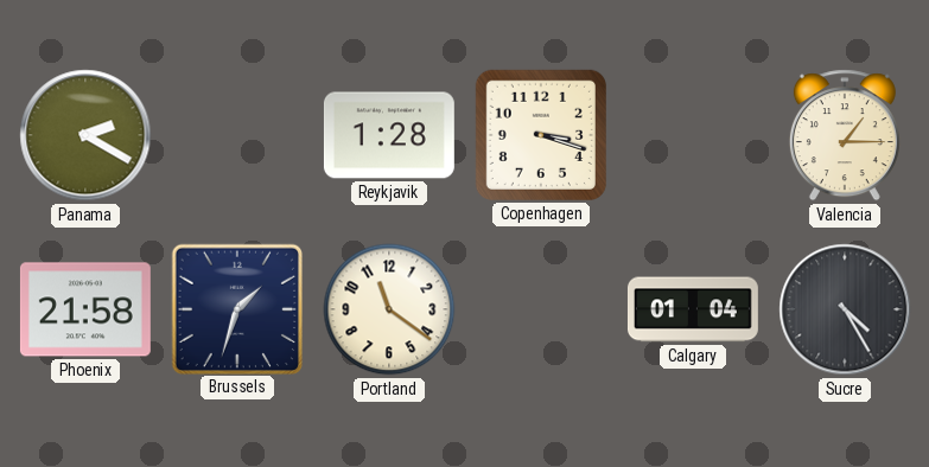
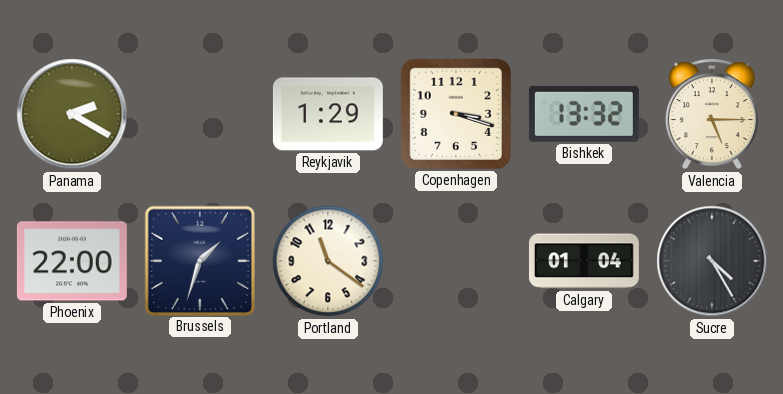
Reykjavik: 1:28 -> 1:29
Bishkek: none -> 13:32
Valencia: 1:15 -> 5:15
Phoenix: 21:58 -> 22:00
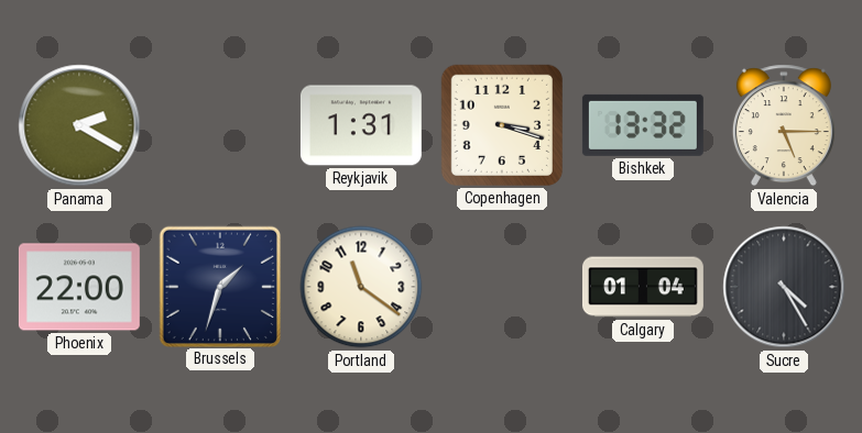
Reykjavik: 1:29 -> 1:31
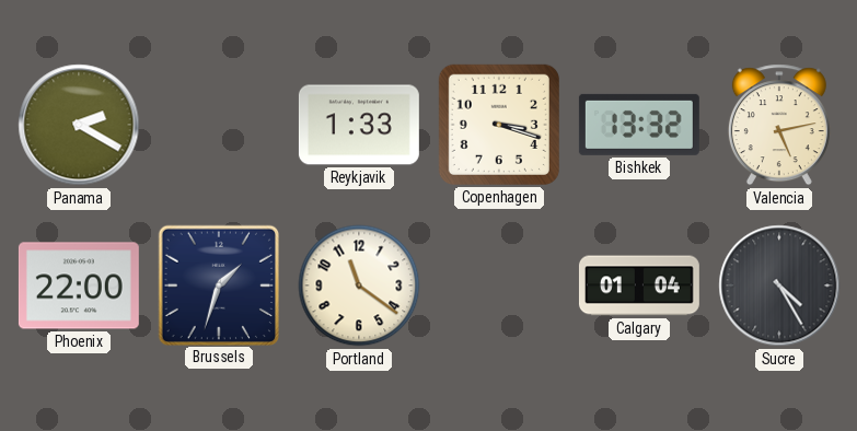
Reykjavik: 1:31 -> 1:33
Valencia: 5:15 -> 5:13
